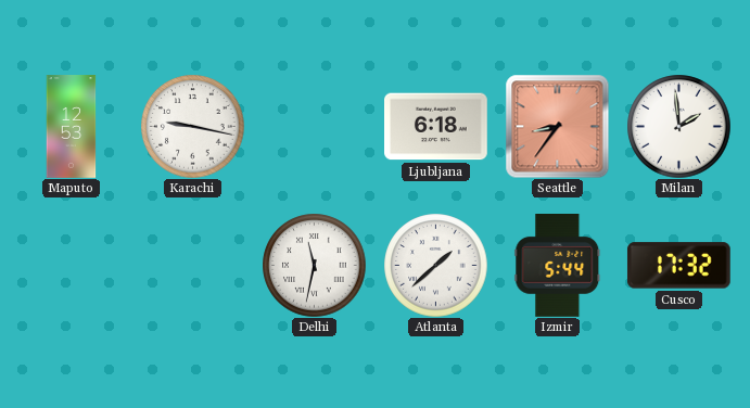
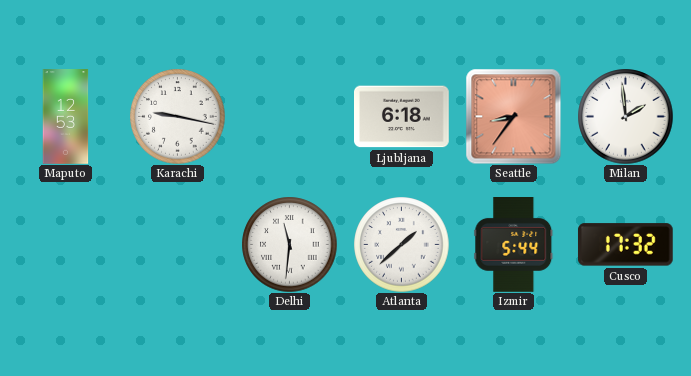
Delhi: 11:32 -> 11:31
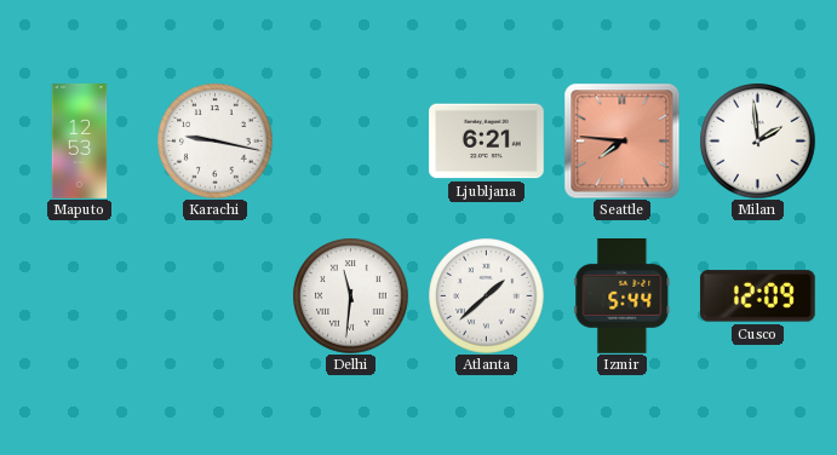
Ljubljana: 6:18 -> 6:21
Seattle: 8:36 -> 7:46
Cusco: 17:32 -> 12:09
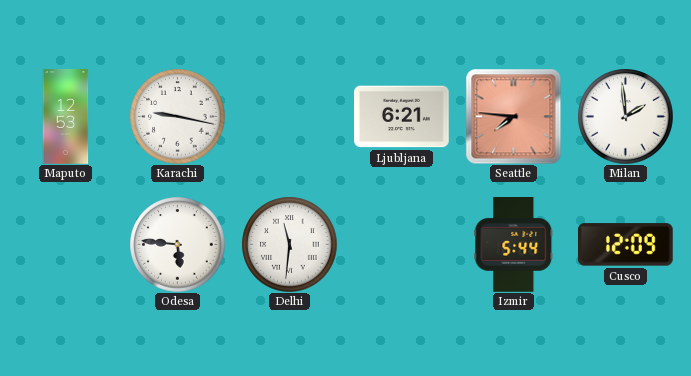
Odesa: none -> 5:46
Atlanta: 1:38 -> none
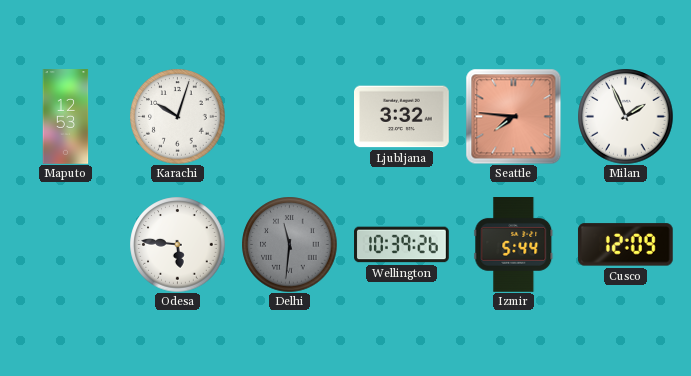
Karachi: 9:17 -> 10:03
Ljubljana: 6:21 -> 3:32
Milan: 1:59 -> 1:56
Delhi dial: white -> grey
Wellington: none -> 10:39
